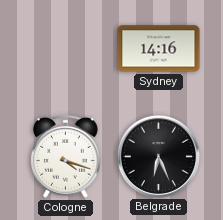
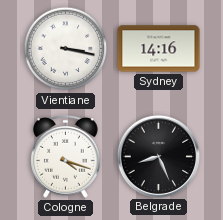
Vientiane: none -> 3:17
Belgrade: 6:26 -> 8:26
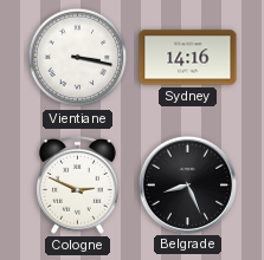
Cologne: 4:18 -> 2:49
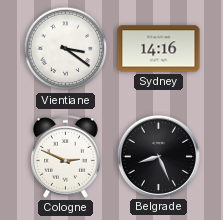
Vientiane: 3:17 -> 3:21
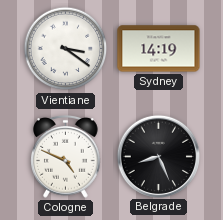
Sydney: 14:16 -> 14:19
Cologne: 2:49 -> 4:49
